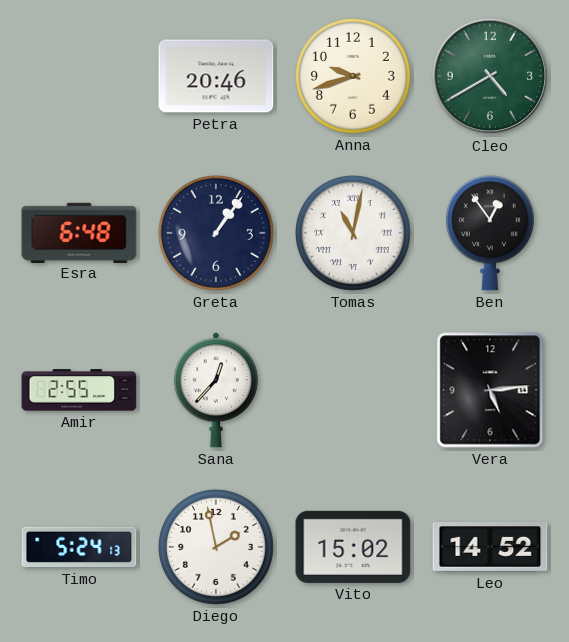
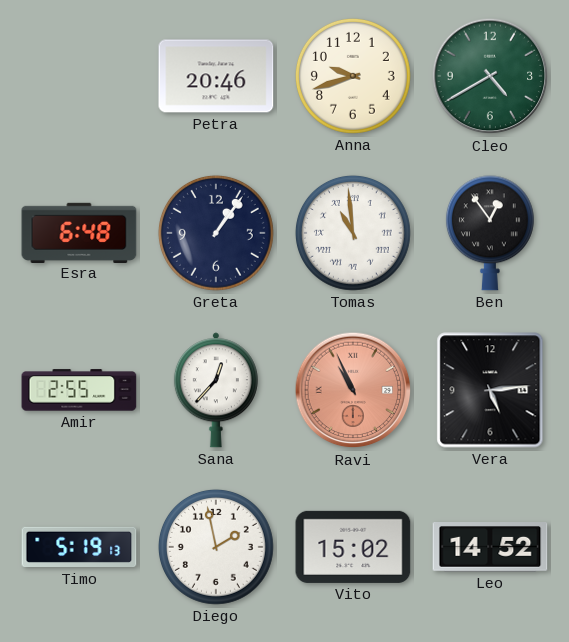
Tomas: 11:02 -> 10:59
Ravi: none -> 10:56
Timo: 5:24 -> 5:19
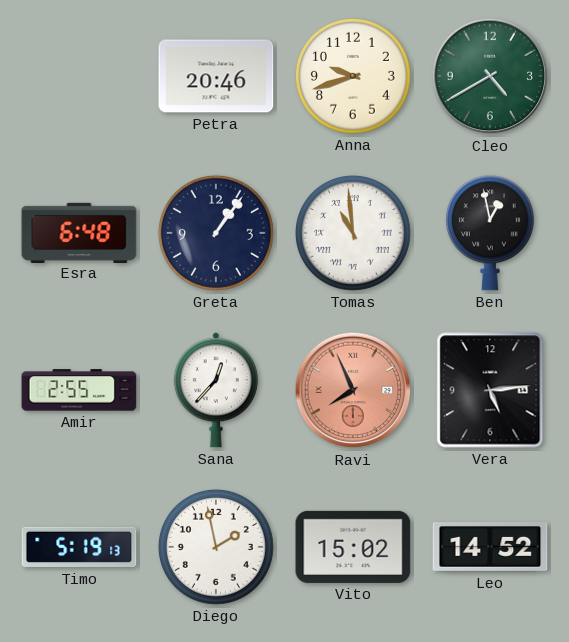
Ben: 12:54 -> 12:58
Ravi: 10:56 -> 7:56
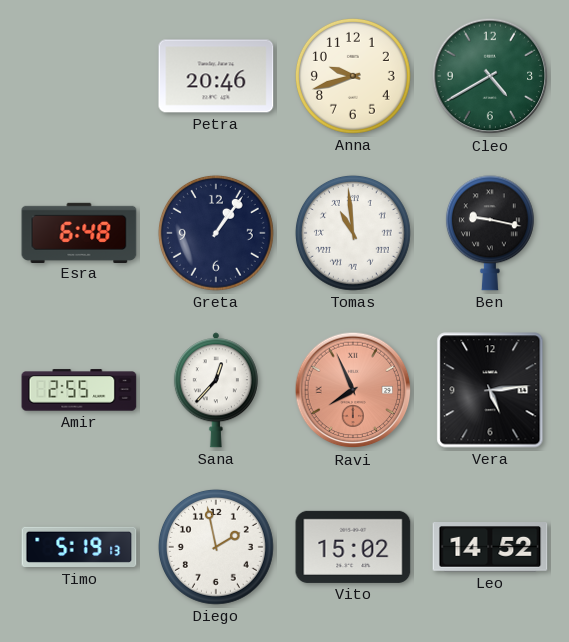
Ben: 12:58 -> 9:17
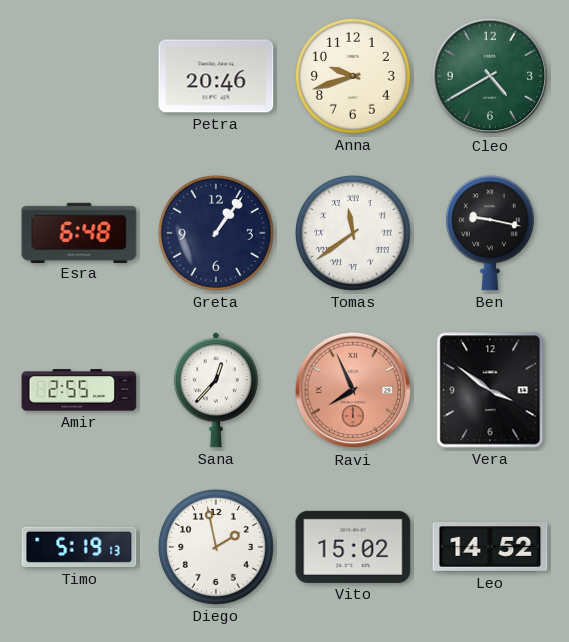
Tomas: 10:59 -> 11:39
Vera: 5:14 -> 3:51
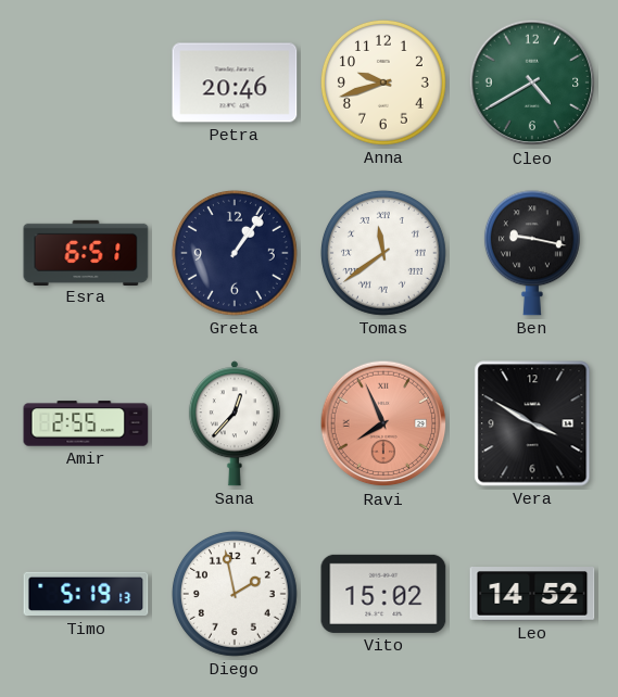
Esra: 6:48 -> 6:51
Vera: 3:51 -> 3:50
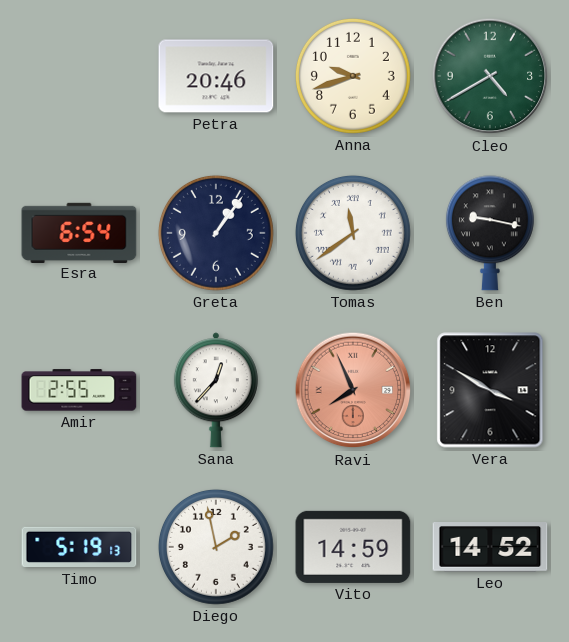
Esra: 6:51 -> 6:54
Vito: 15:02 -> 14:59
